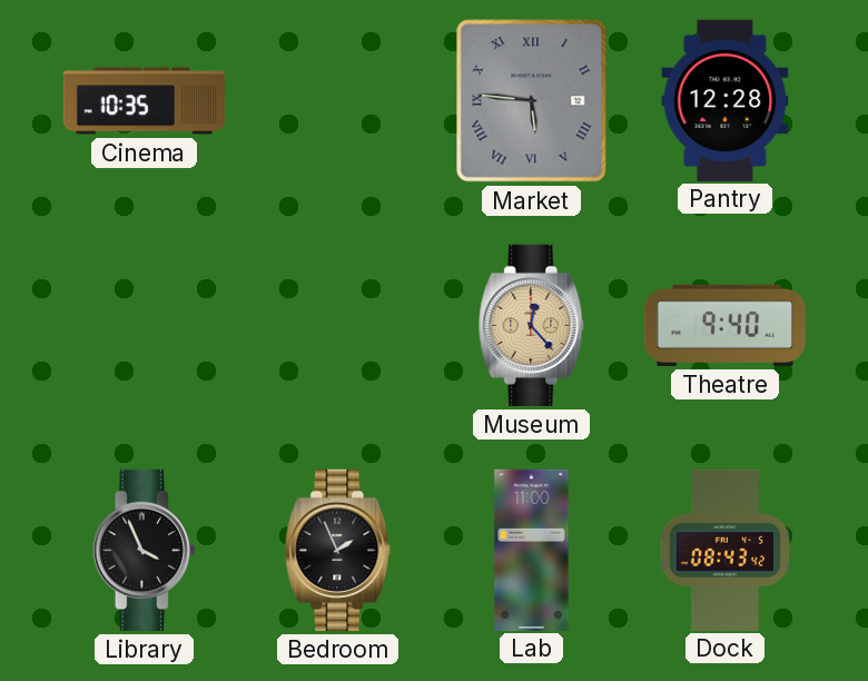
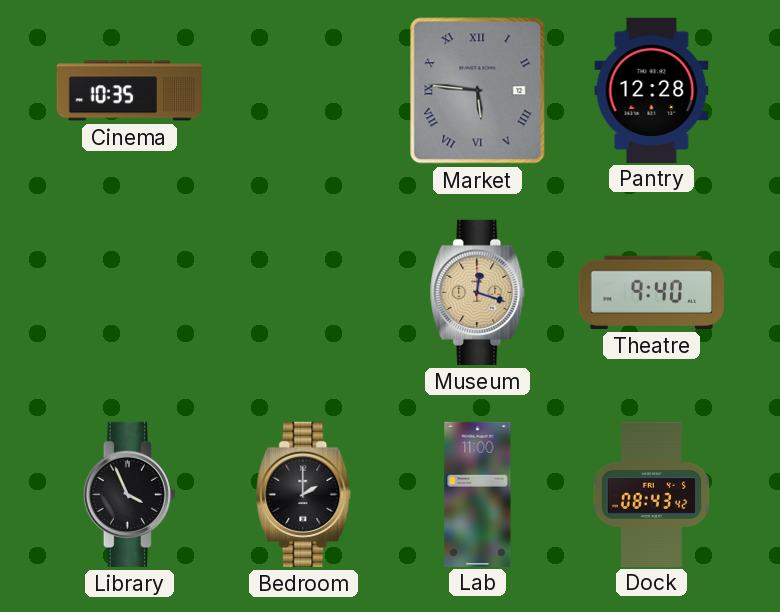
Museum: 12:23 -> 12:18
Bedroom: 1:56 -> 2:00
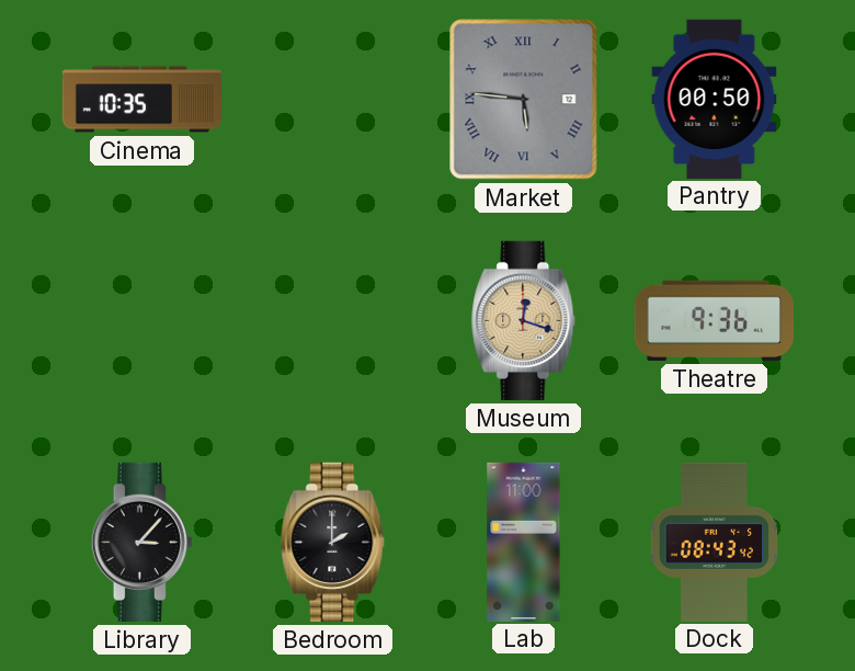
Pantry: 12:28 -> 00:50
Theatre: 9:40 -> 9:36
Library: 3:56 -> 3:07
